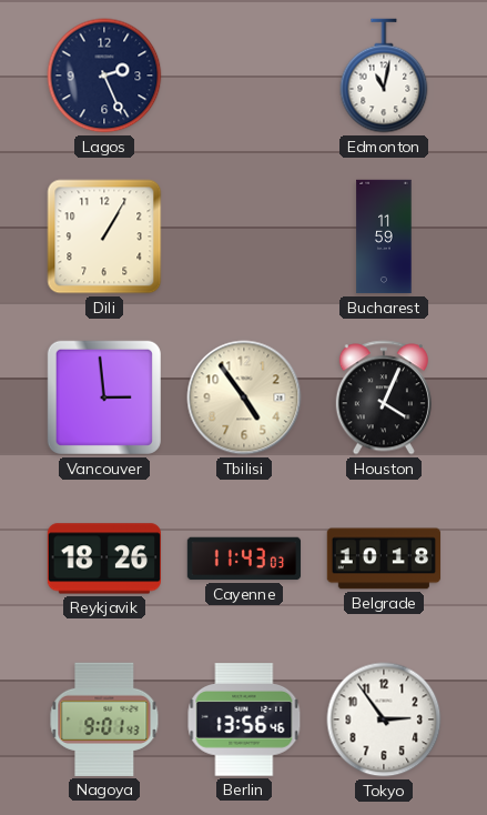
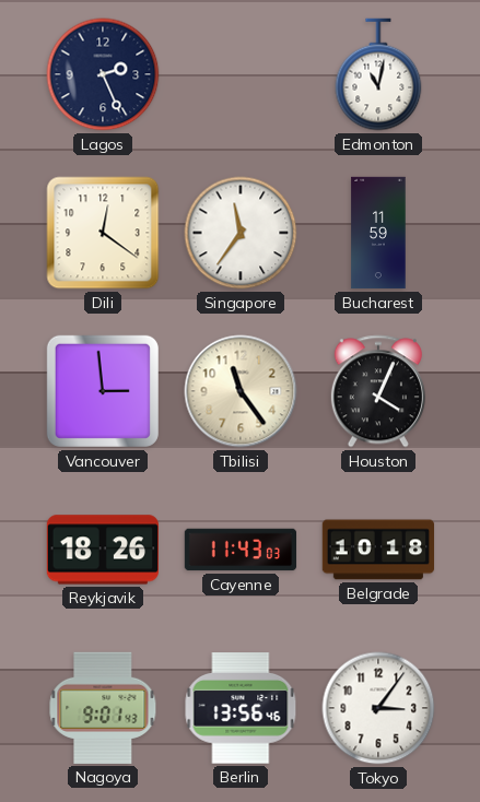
Dili: 1:05 -> 12:21
Singapore: none -> 11:36
Tbilisi: 4:54 -> 11:24
Tokyo: 2:54 -> 3:06
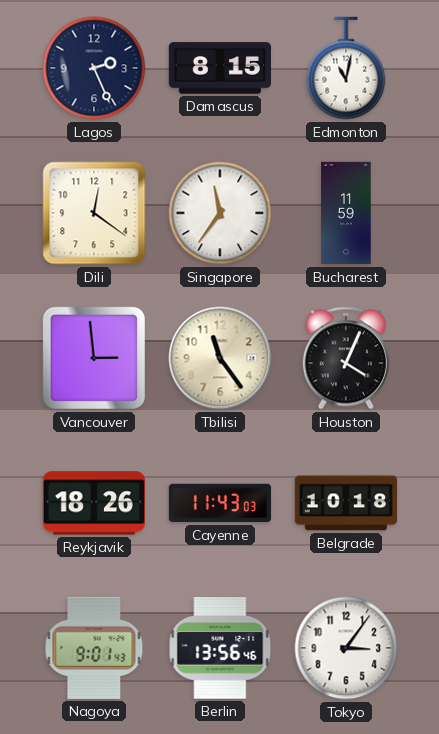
Damascus: none -> 8:15
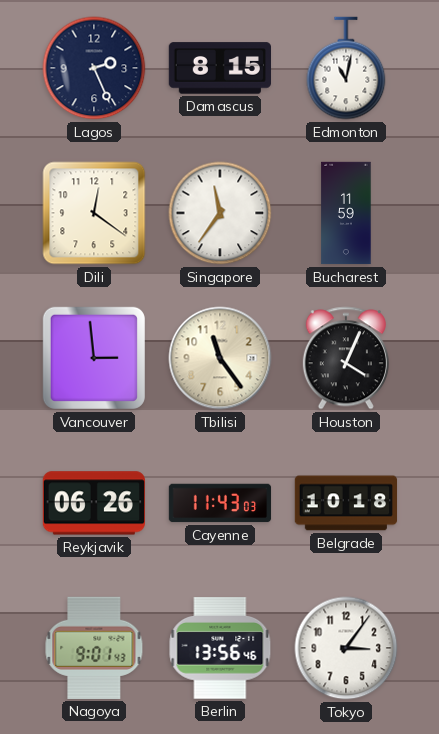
Reykjavik: 18:26 -> 06:26
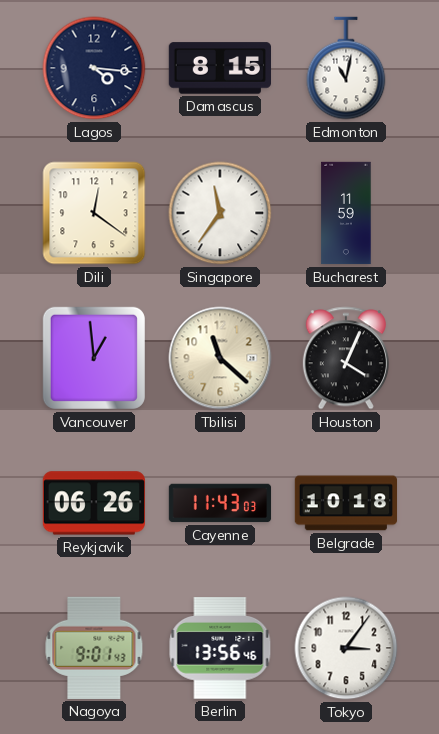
Lagos: 2:26 -> 4:16
Vancouver: 2:59 -> 12:59
Tbilisi: 11:24 -> 11:22
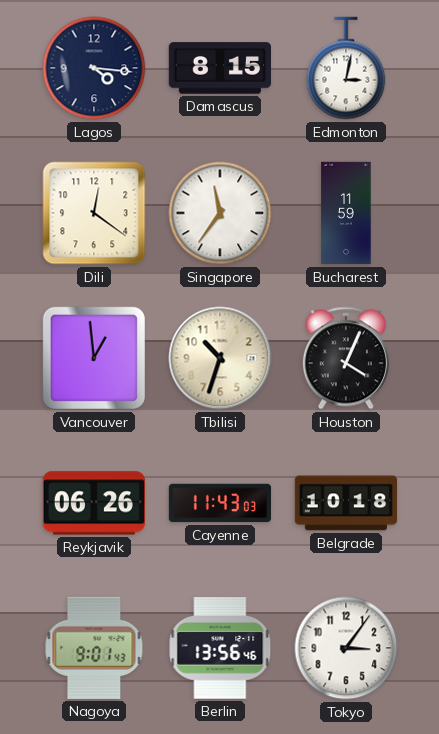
Edmonton: 11:02 -> 3:02
Tbilisi: 11:22 -> 10:33
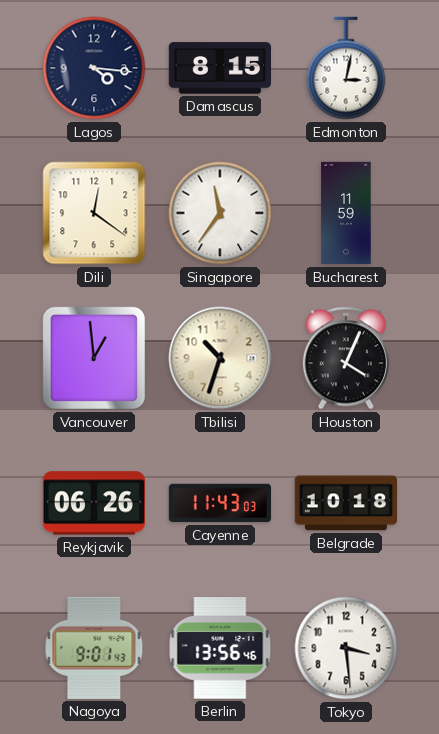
Tokyo: 3:06 -> 3:29
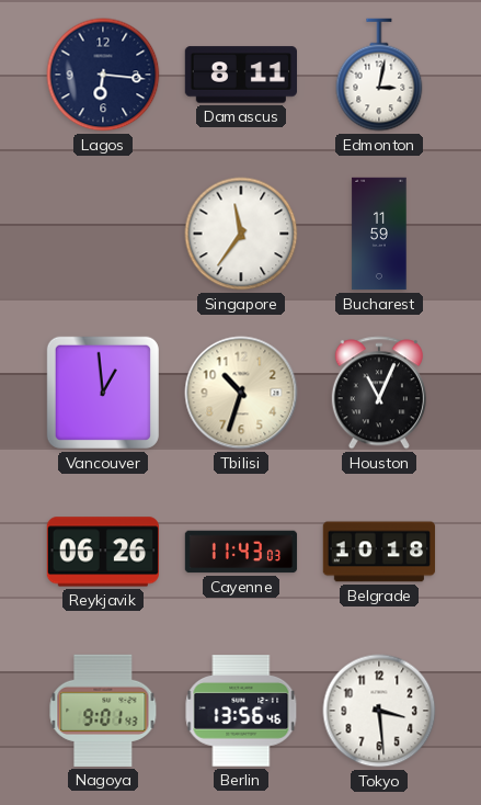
Lagos: 4:16 -> 6:16
Damascus: 8:15 -> 8:11
Dili: 12:21 -> none
Houston: 4:04 -> 11:04
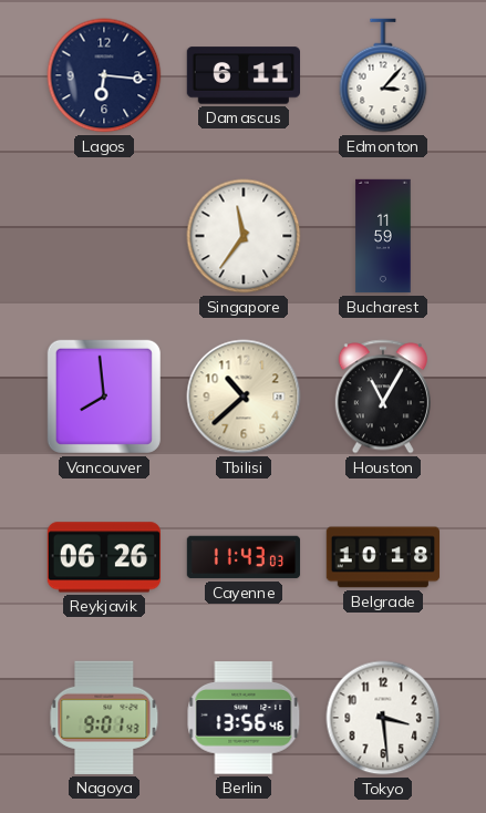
Damascus: 8:11 -> 6:11
Edmonton: 3:02 -> 3:07
Vancouver: 12:59 -> 7:59
Tbilisi: 10:33 -> 10:38
Houston: 11:04 -> 11:05
